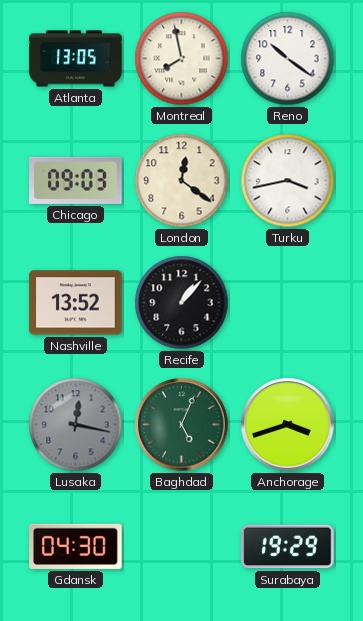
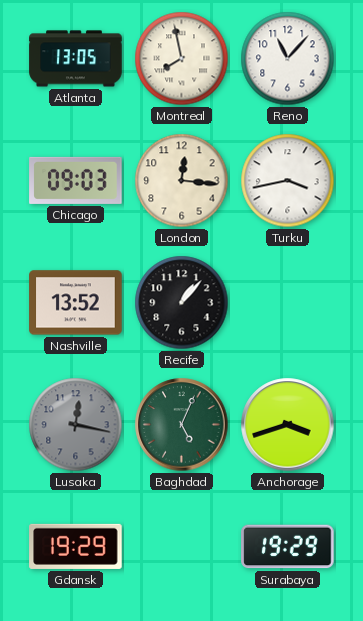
Reno: 10:21 -> 11:07
London: 12:21 -> 12:16
Gdansk: 04:30 -> 19:29
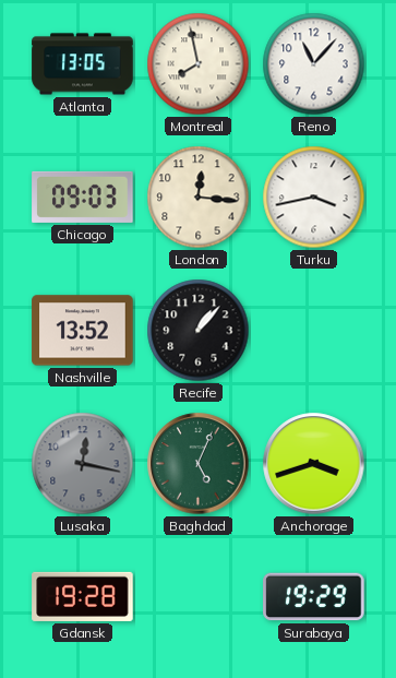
Gdansk: 19:29 -> 19:28
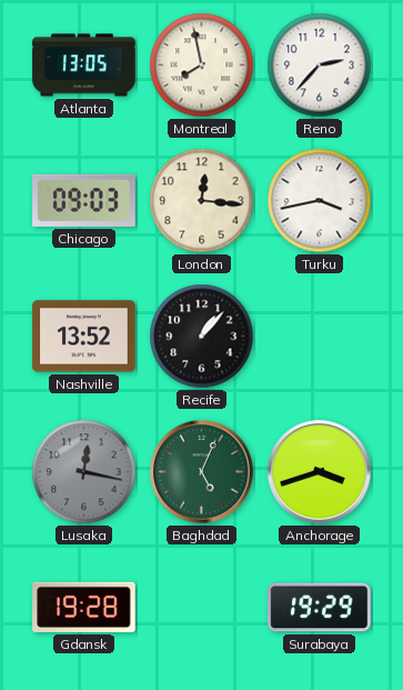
Reno: 11:07 -> 2:37
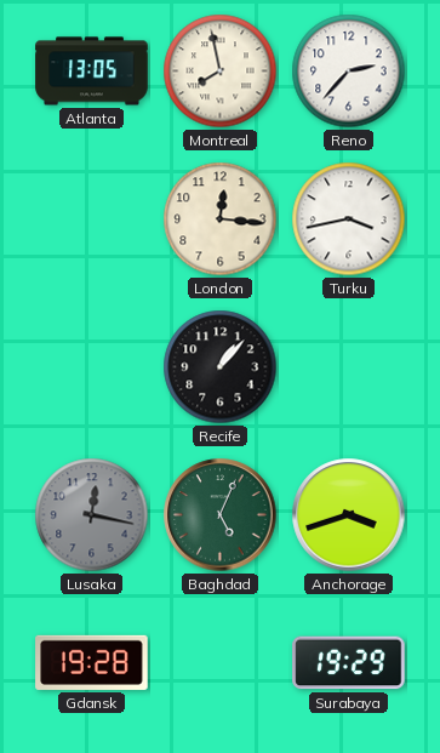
Chicago: 09:03 -> none
Nashville: 13:52 -> none
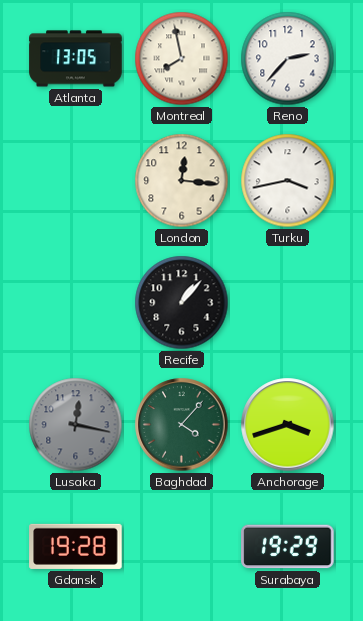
Baghdad: 5:04 -> 4:07
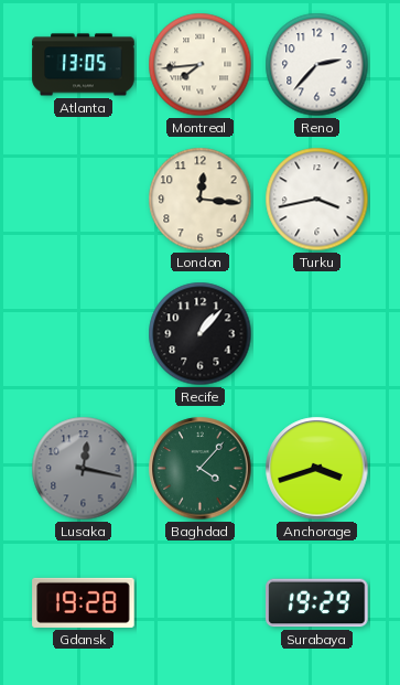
Montreal: 7:58 -> 7:44
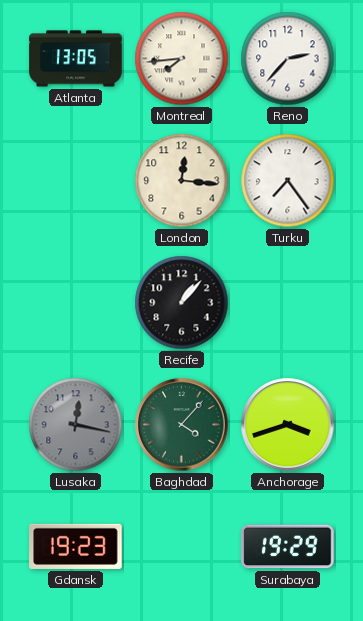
Turku: 3:43 -> 7:24
Gdansk: 19:28 -> 19:23
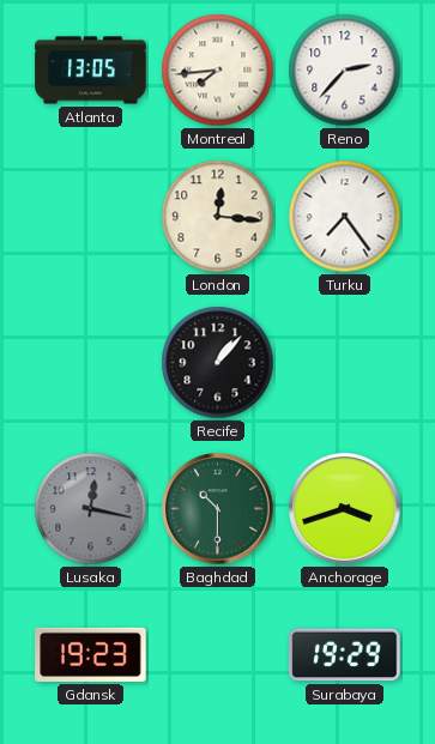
Baghdad: 4:07 -> 10:30
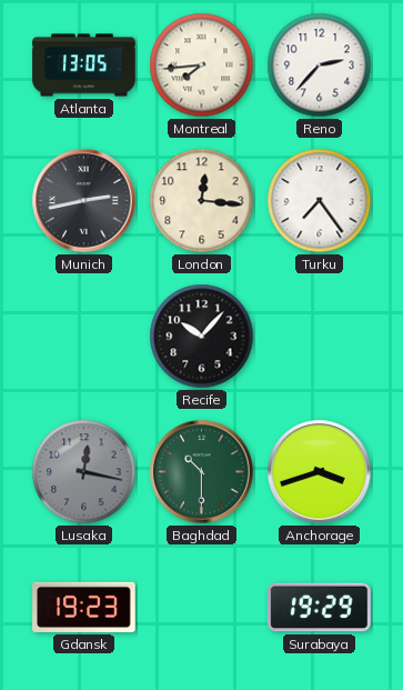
Munich: none -> 2:43
Recife: 1:07 -> 10:07
